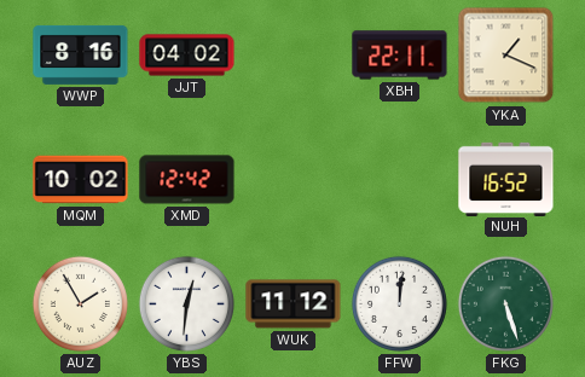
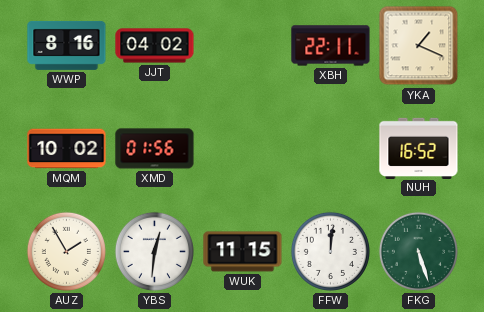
XMD: 12:42 -> 01:56
WUK: 11:12 -> 11:15
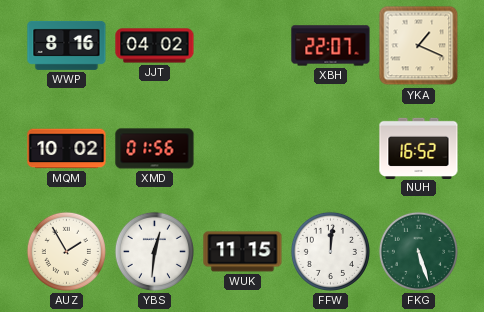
XBH: 22:11 -> 22:07
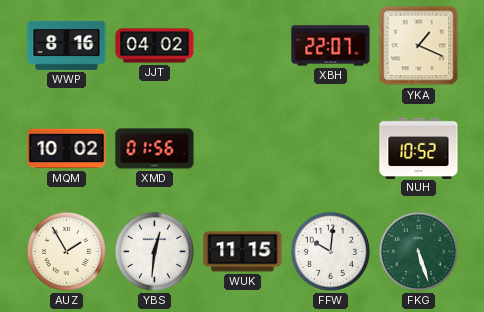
NUH: 16:52 -> 10:52
FFW: 12:01 -> 10:01
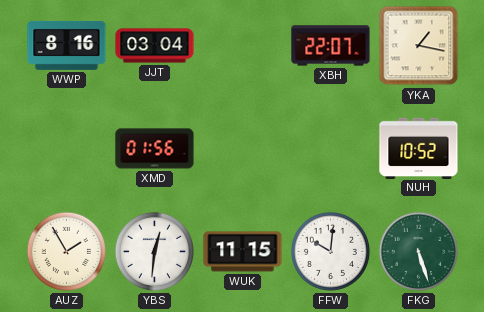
JJT: 04:02 -> 03:04
YKA: 1:19 -> 1:17
MQM: 10:02 -> none
